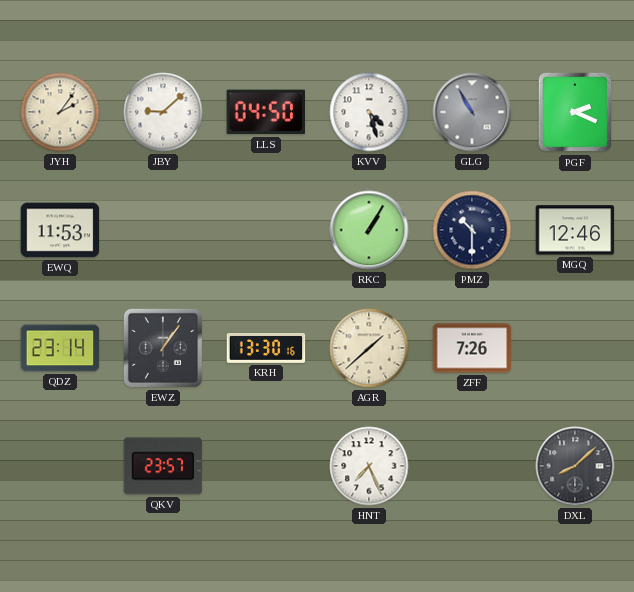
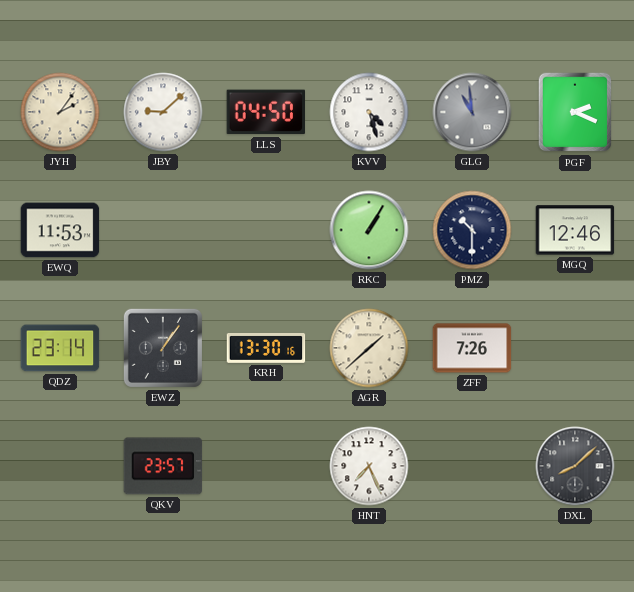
GLG: 10:55 -> 10:59
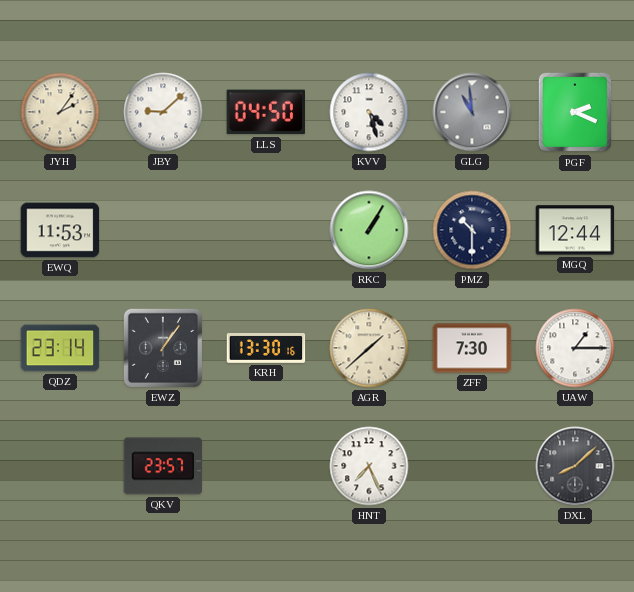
MGQ: 12:46 -> 12:44
ZFF: 7:26 -> 7:30
UAW: none -> 1:15
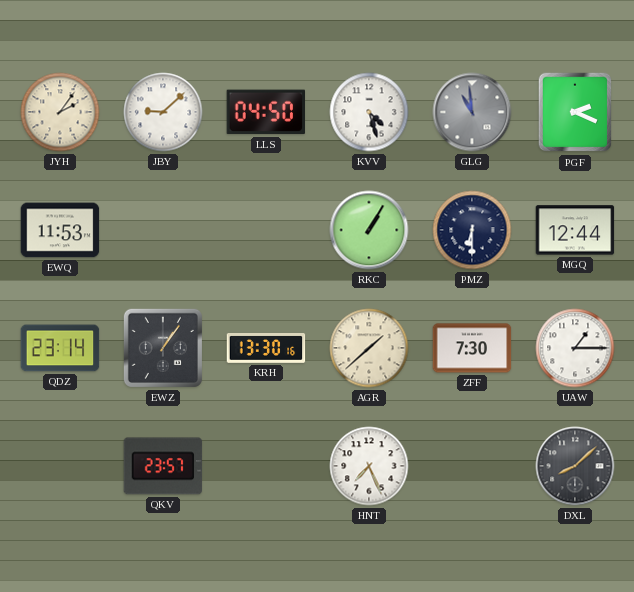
PMZ: 10:30 -> 6:30
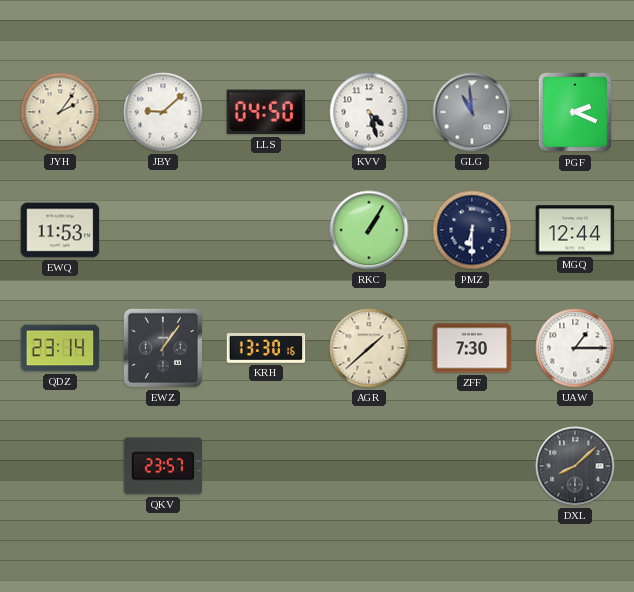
HNT: 7:26 -> none
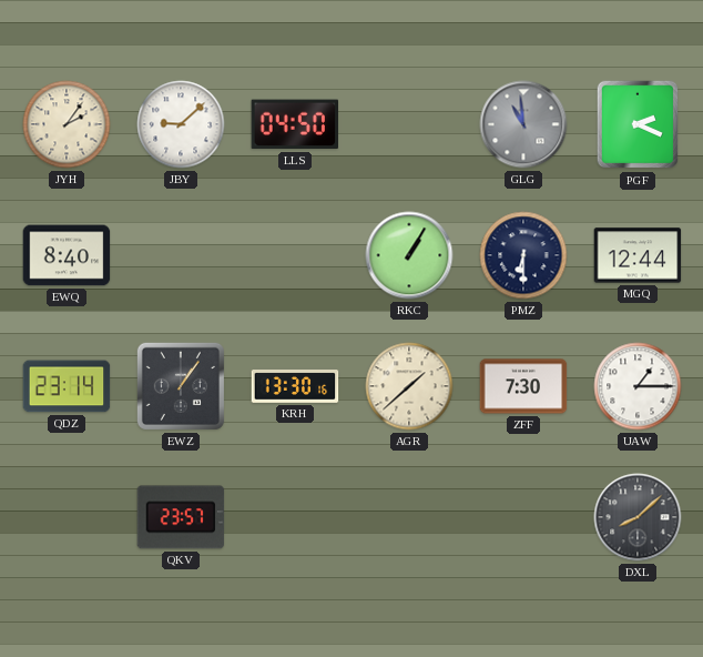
KVV: 4:27 -> none
EWQ: 11:53 -> 8:40
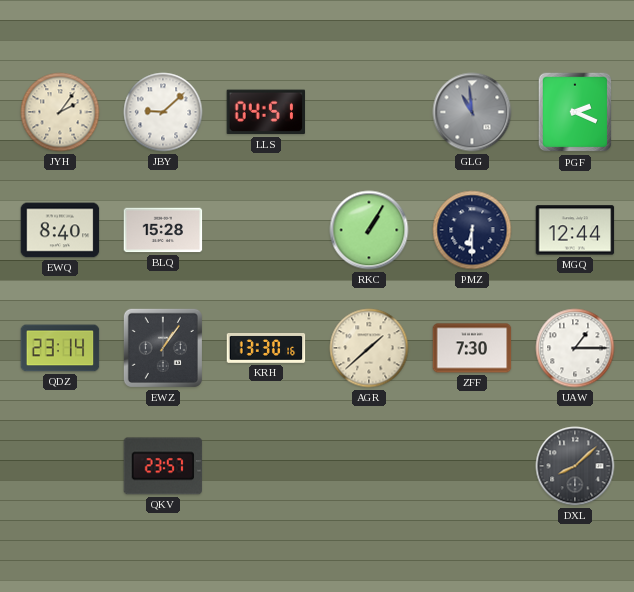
LLS: 04:50 -> 04:51
BLQ: none -> 15:28
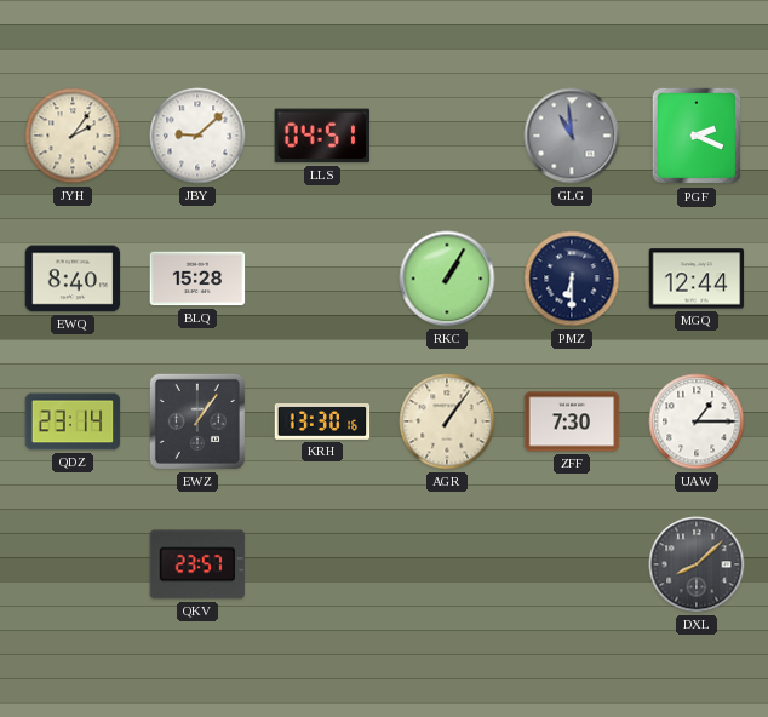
AGR: 1:38 -> 1:06
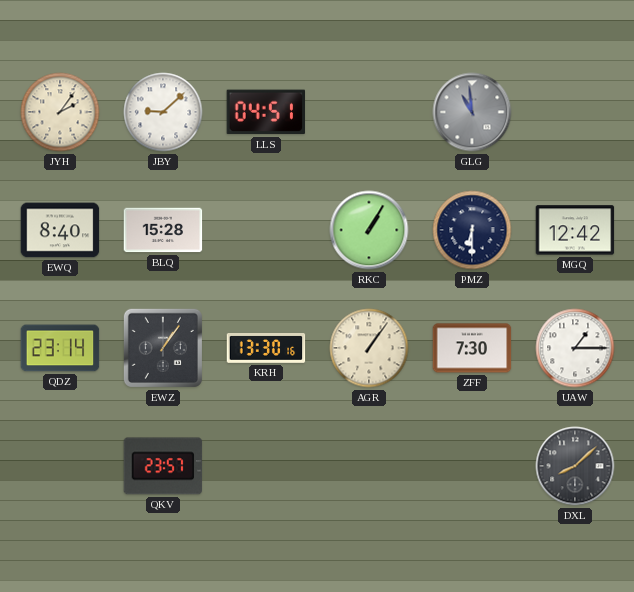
PGF: 2:19 -> none
MGQ: 12:44 -> 12:42
